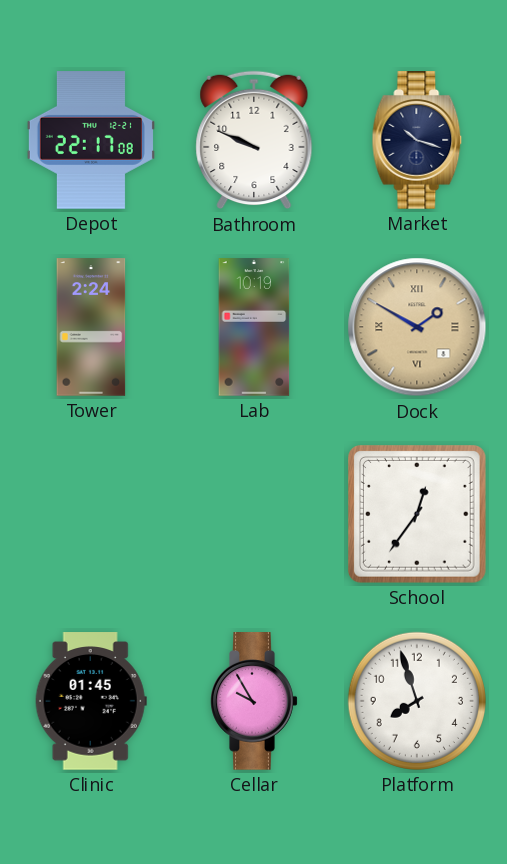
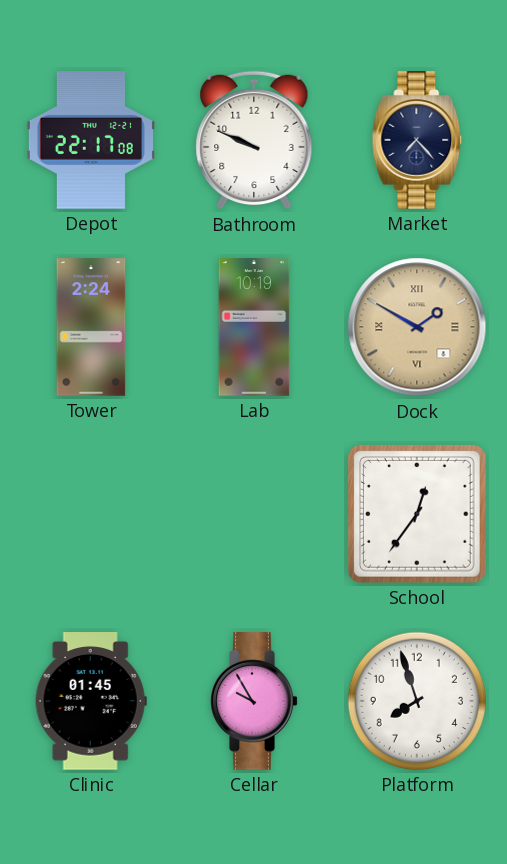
Market: 10:18 -> 7:23
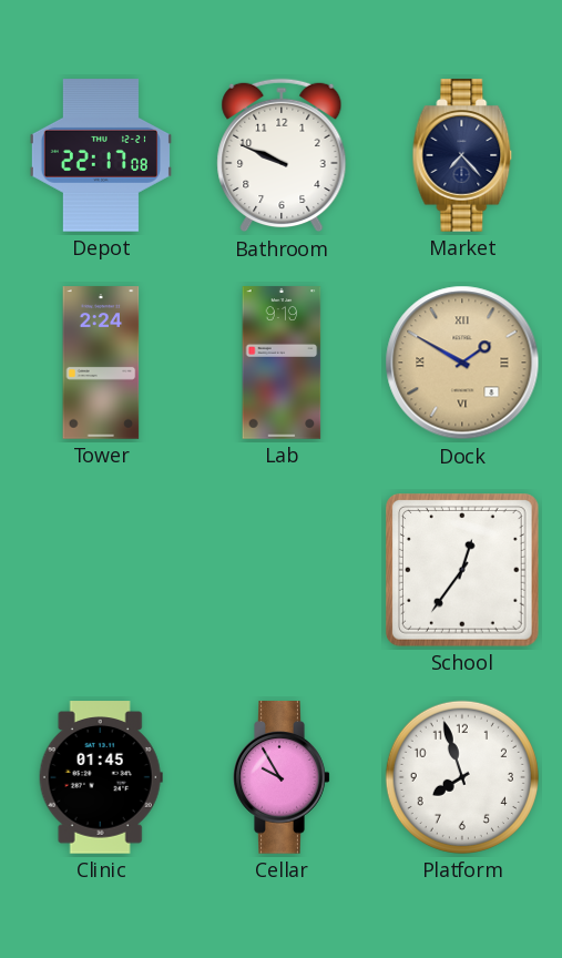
Lab: 10:19 -> 9:19
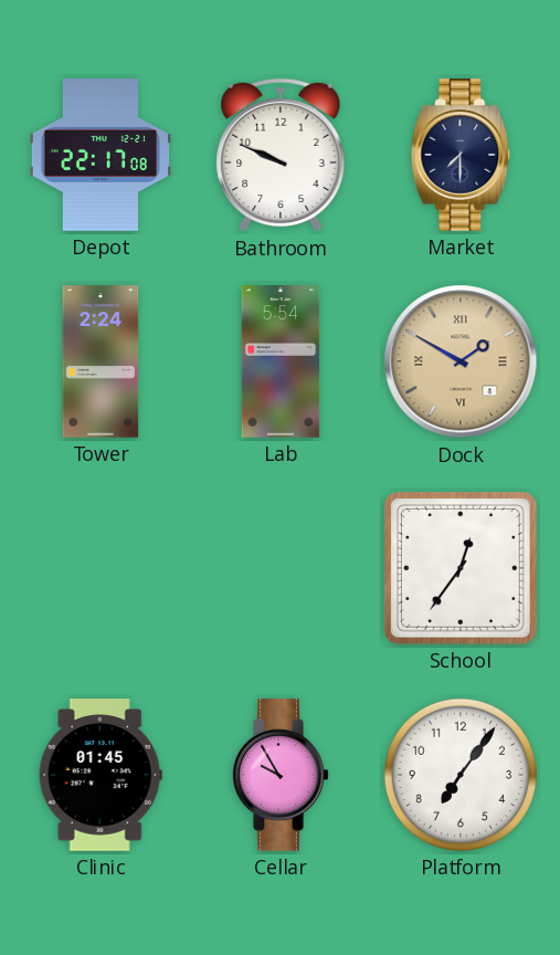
Market: 7:23 -> 7:30
Lab: 9:19 -> 5:54
Platform: 7:57 -> 7:06
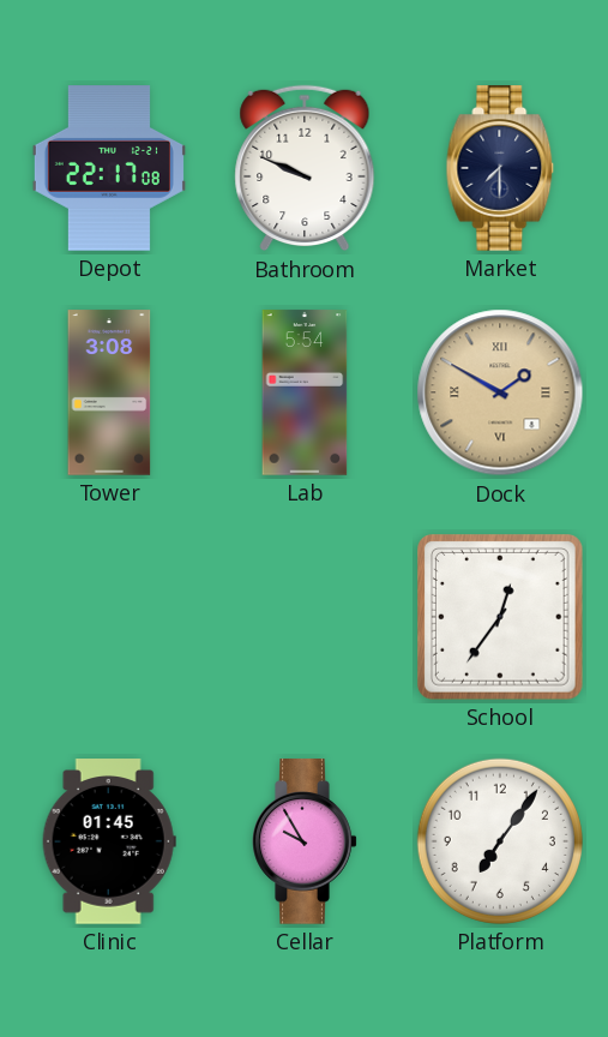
Tower: 2:24 -> 3:08
